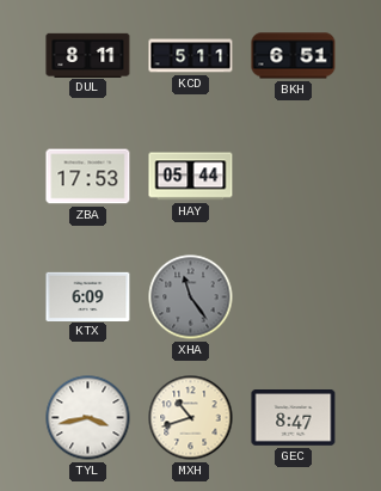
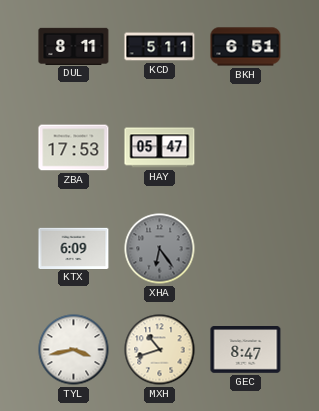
HAY: 05:44 -> 05:47
XHA: 11:24 -> 6:24
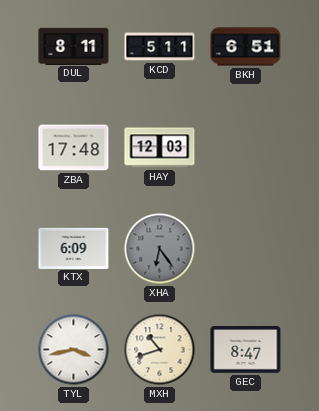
ZBA: 17:53 -> 17:48
HAY: 05:47 -> 12:03
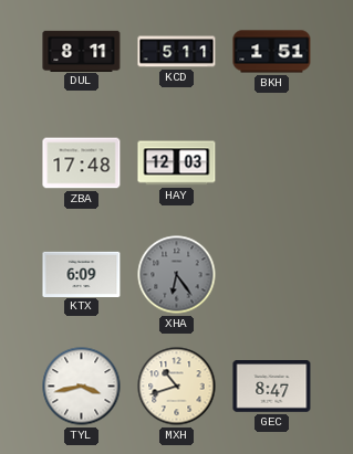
BKH: 6:51 -> 1:51
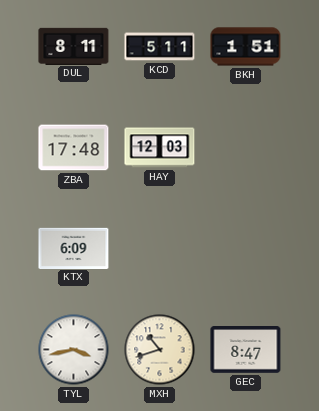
XHA: 6:24 -> none
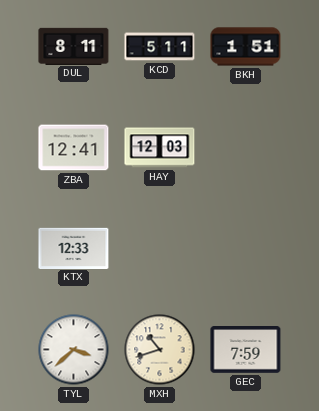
ZBA: 17:48 -> 12:41
KTX: 6:09 -> 12:33
TYL: 3:43 -> 3:38
GEC: 8:47 -> 7:59
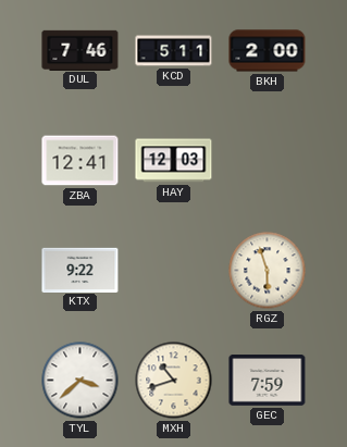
DUL: 8:11 -> 7:46
BKH: 1:51 -> 2:00
KTX: 12:33 -> 9:22
RGZ: none -> 5:57
